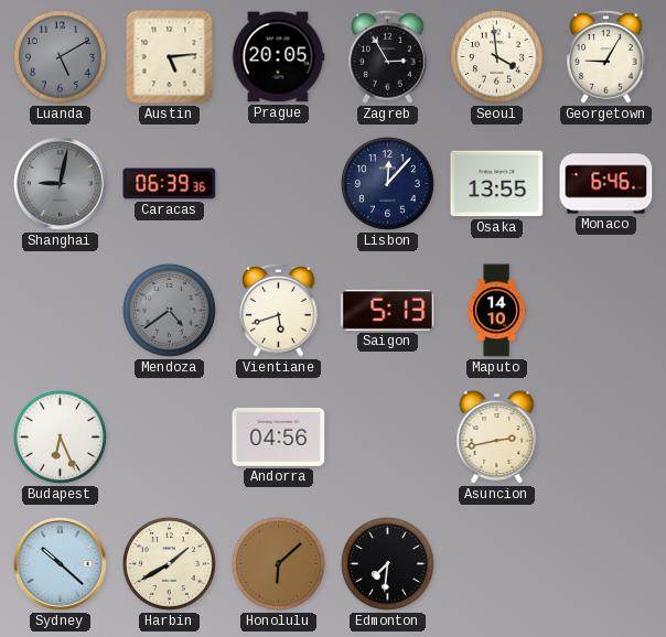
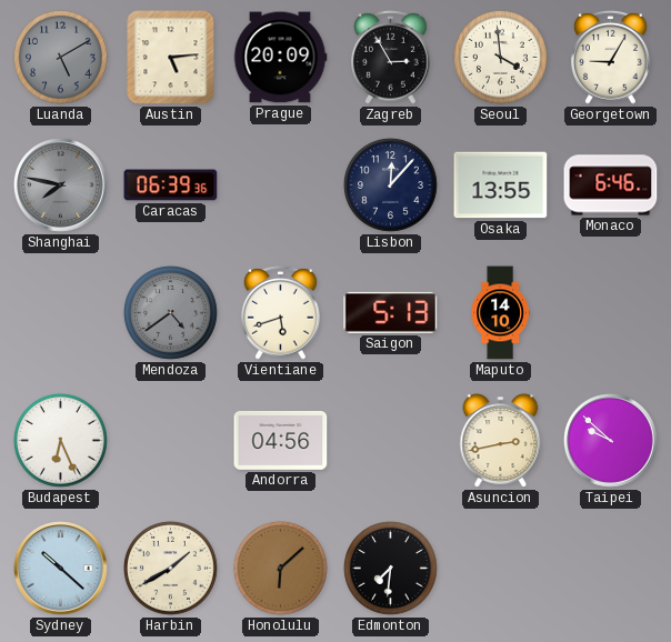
Prague: 20:05 -> 20:09
Shanghai: 9:02 -> 7:47
Taipei: none -> 9:52
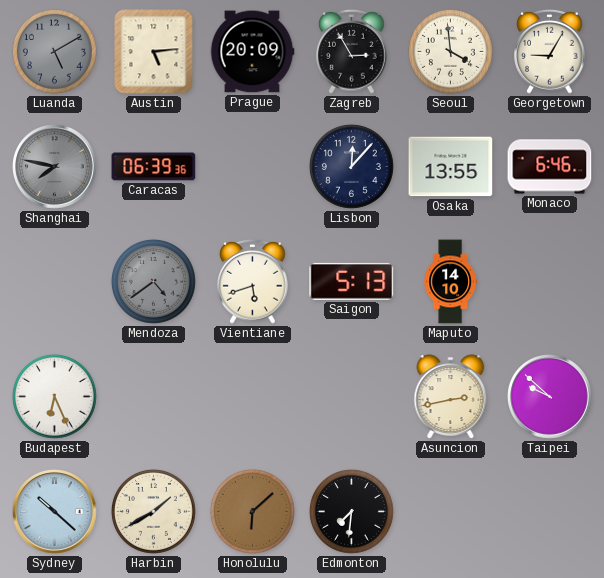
Andorra: 04:56 -> none
